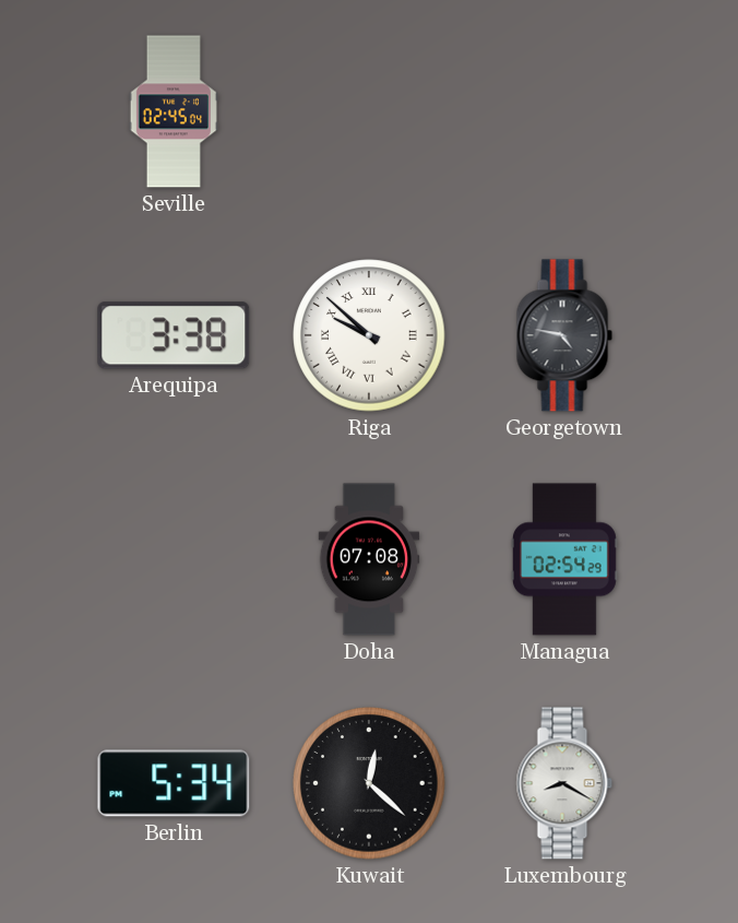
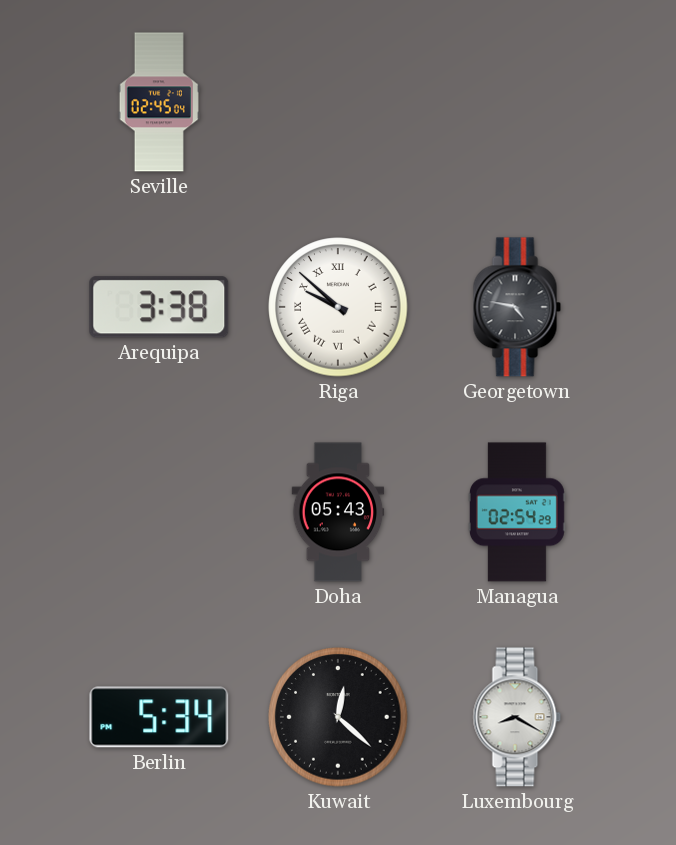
Doha: 07:08 -> 05:43
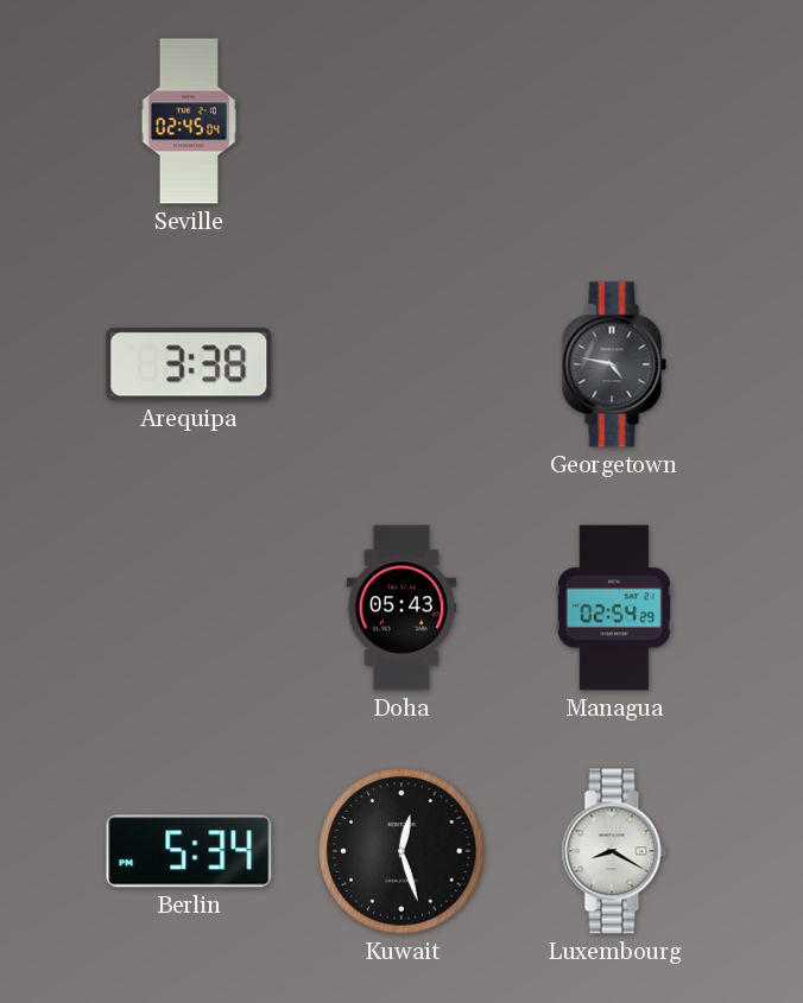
Riga: 9:52 -> none
Kuwait: 12:22 -> 12:27
